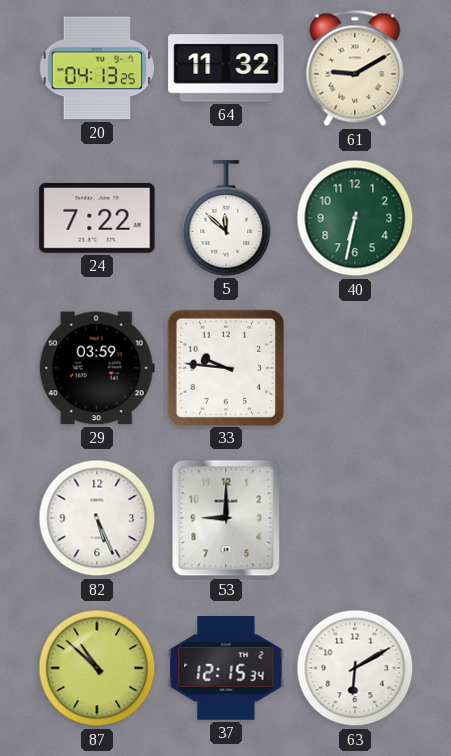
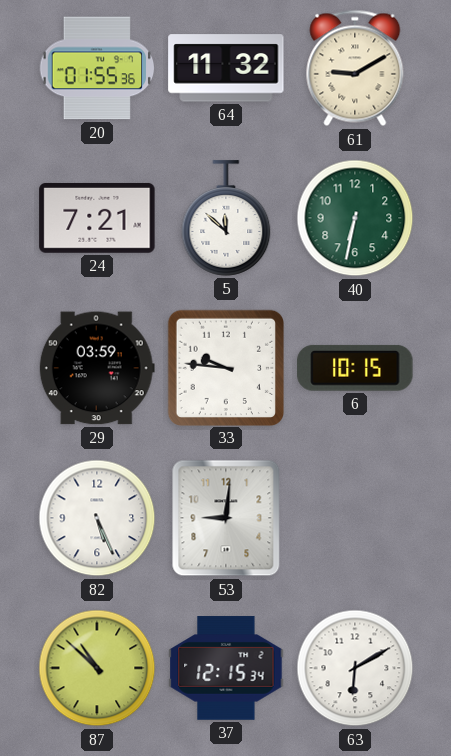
20: 04:13 -> 01:55
24: 7:22 -> 7:21
6: none -> 10:15
53: 9:00 -> 9:01
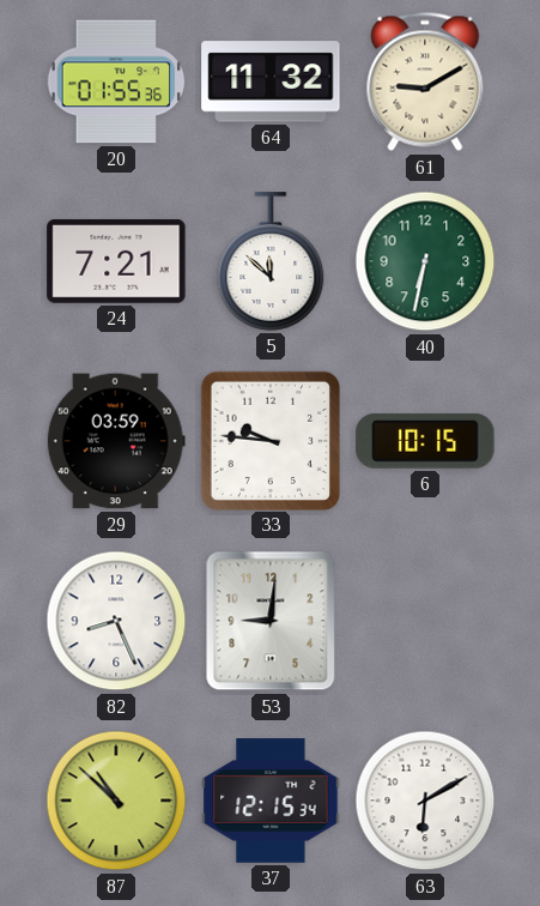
82: 5:26 -> 8:26
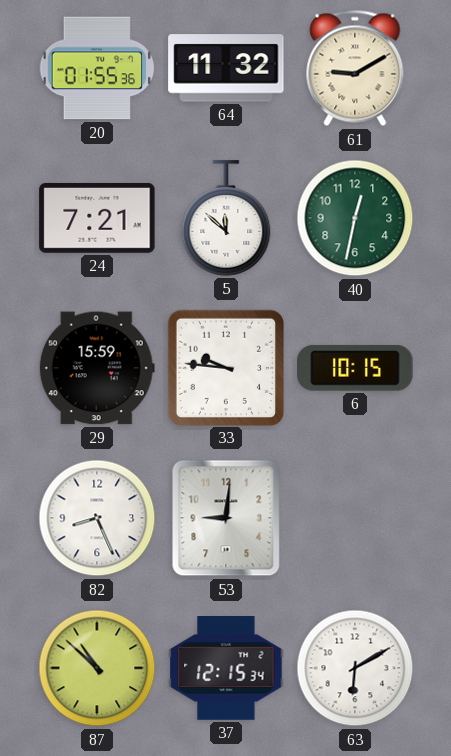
40: 6:32 -> 12:32
29: 03:59 -> 15:59
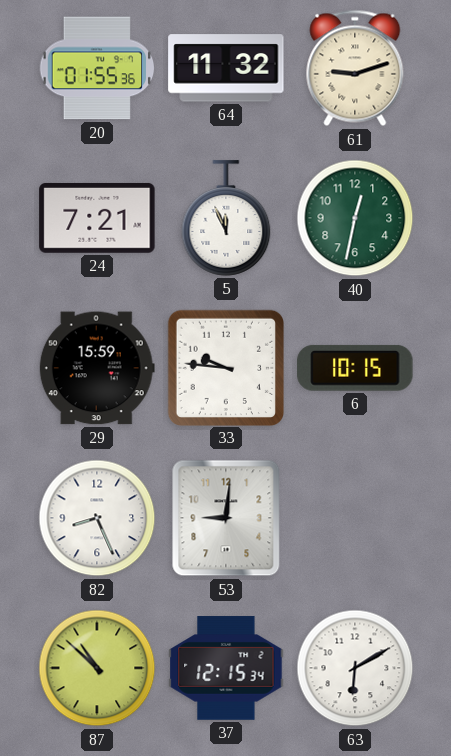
61: 9:10 -> 9:12
5: 11:52 -> 11:56
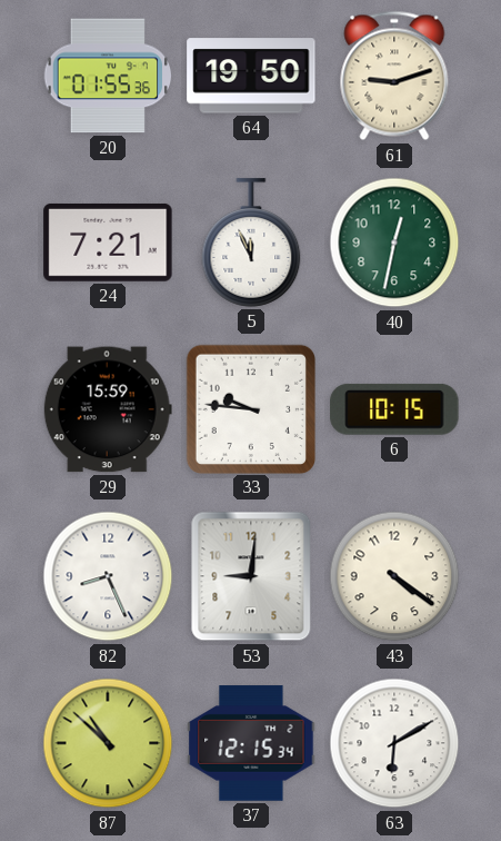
64: 11:32 -> 19:50
43: none -> 4:21
